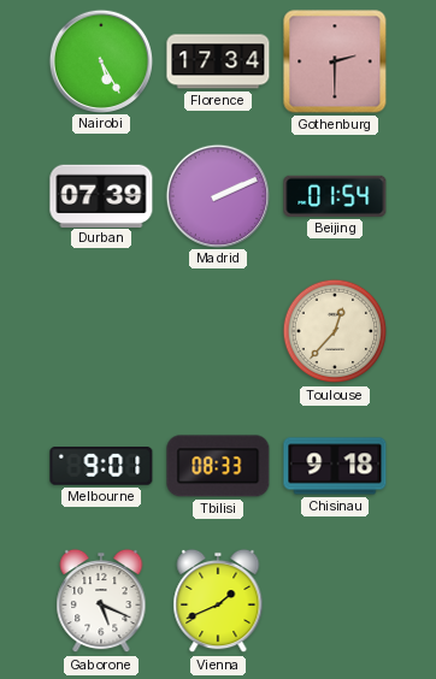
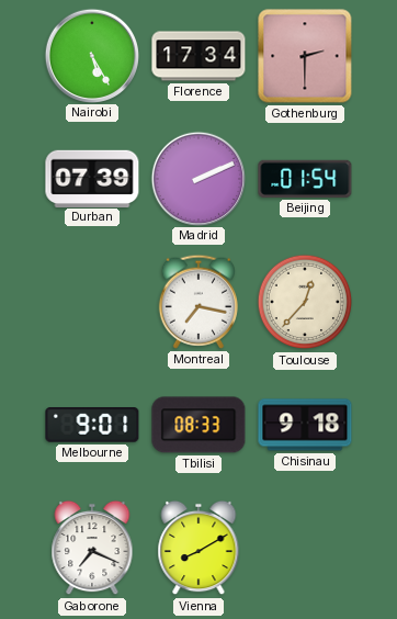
Montreal: none -> 7:17
Gaborone: 5:19 -> 7:19
Vienna: 1:41 -> 8:10
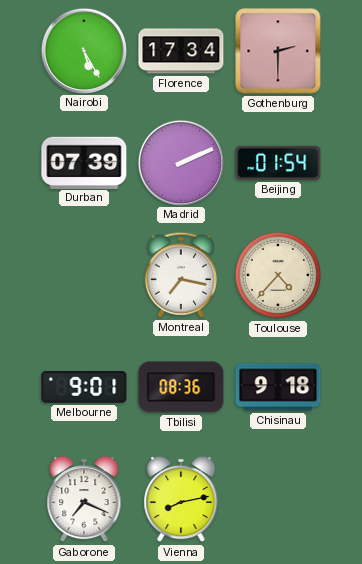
Toulouse: 12:37 -> 4:37
Tbilisi: 08:33 -> 08:36
Vienna: 8:10 -> 8:13
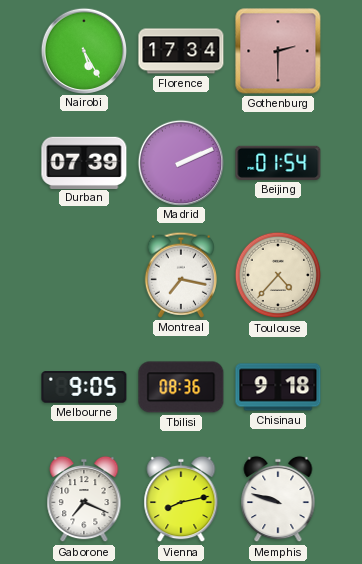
Melbourne: 9:01 -> 9:05
Memphis: none -> 9:48
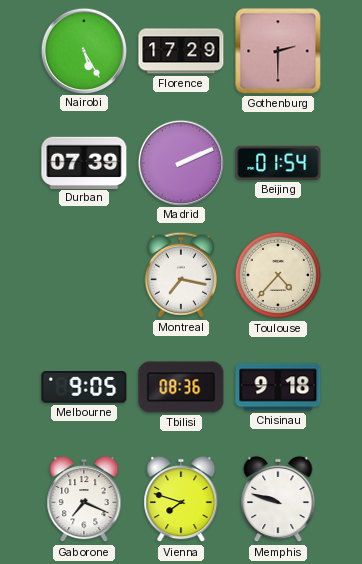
Florence: 17:34 -> 17:29
Vienna: 8:13 -> 7:48
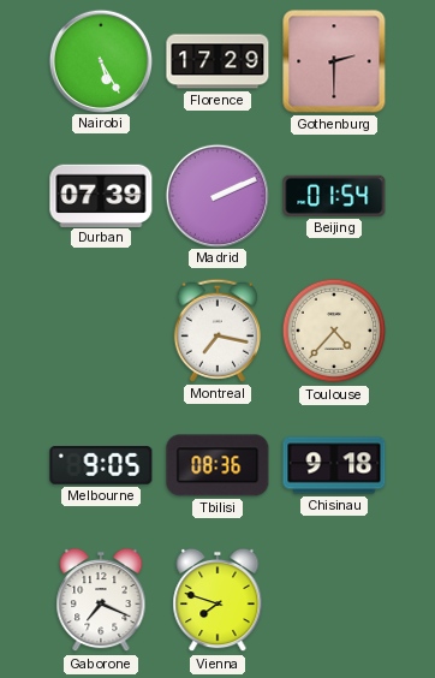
Memphis: 9:48 -> none
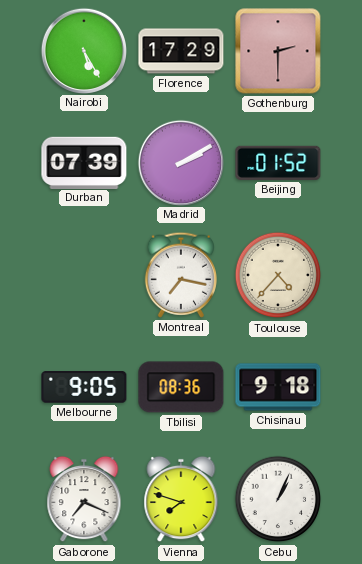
Madrid: 2:11 -> 2:10
Beijing: 01:54 -> 01:52
Cebu: none -> 1:04
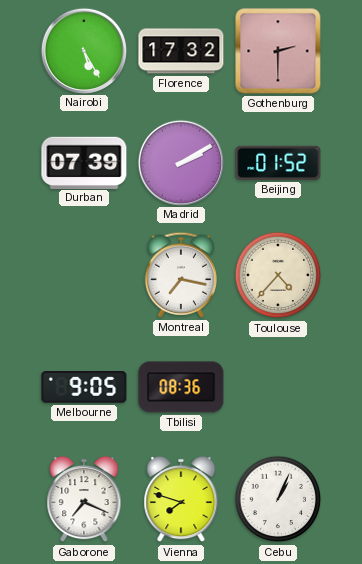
Florence: 17:29 -> 17:32
Chisinau: 9:18 -> none
